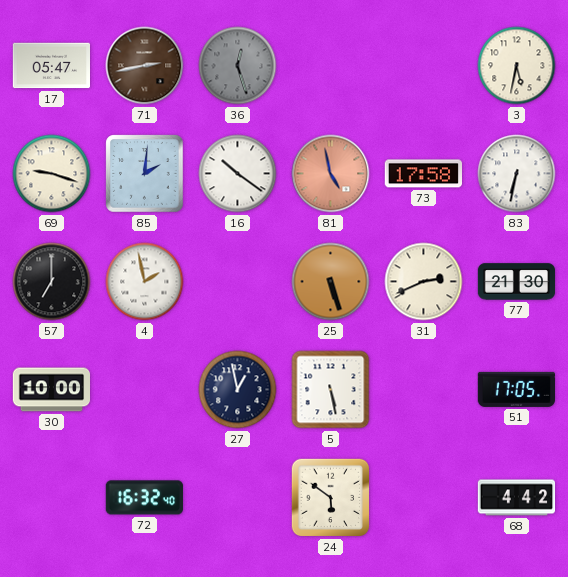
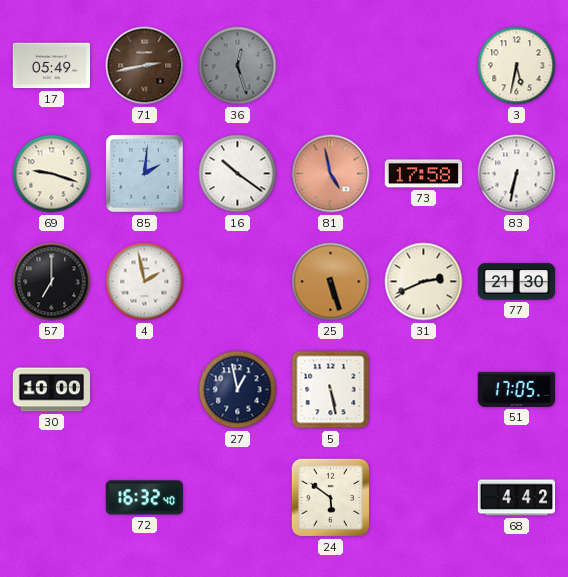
17: 05:47 -> 05:49
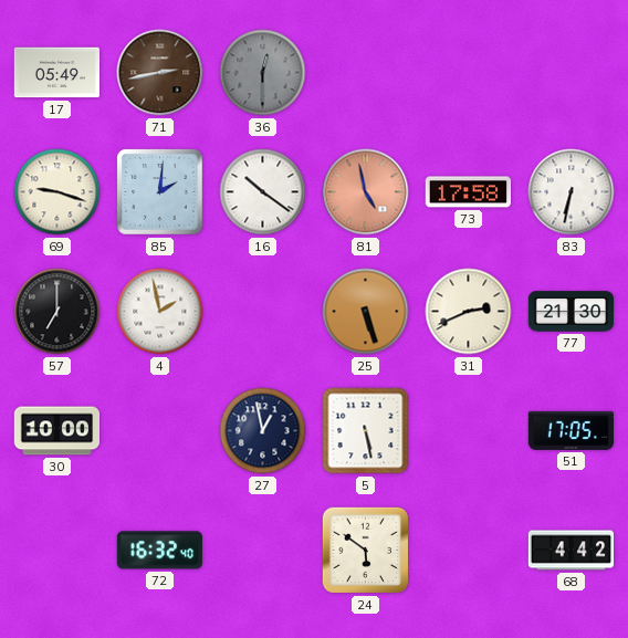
36: 12:27 -> 12:30
3: 5:32 -> none
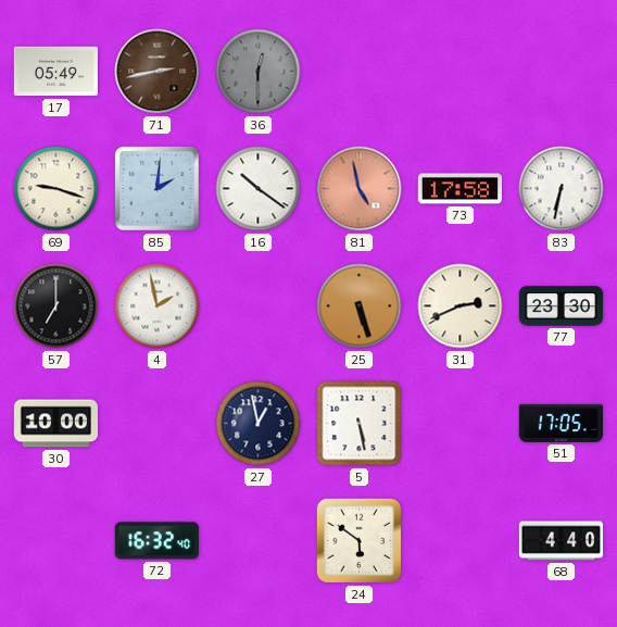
77: 21:30 -> 23:30
68: 4:42 -> 4:40
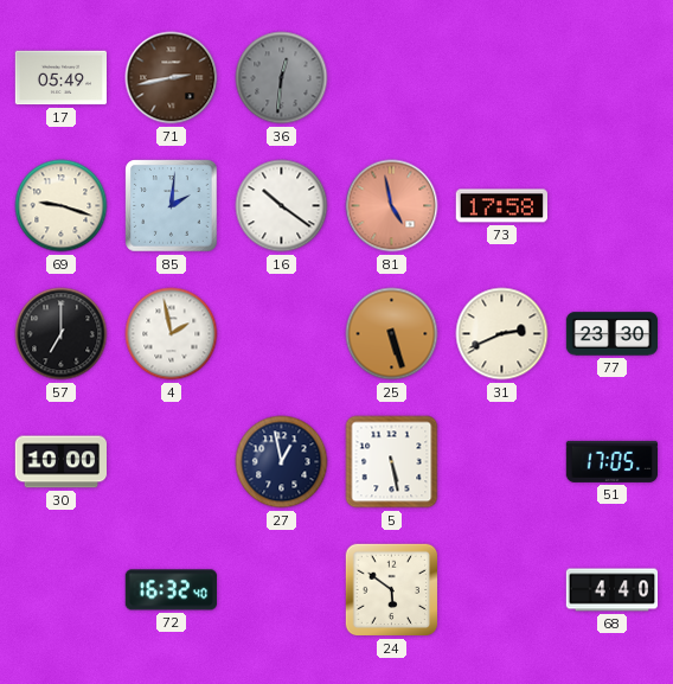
36: 12:30 -> 12:31
83: 6:32 -> none
